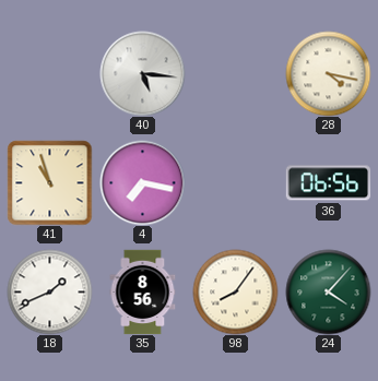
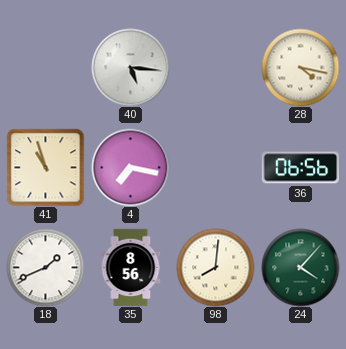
98: 8:06 -> 8:01
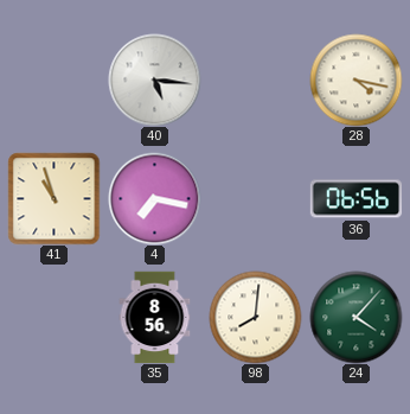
18: 1:41 -> none
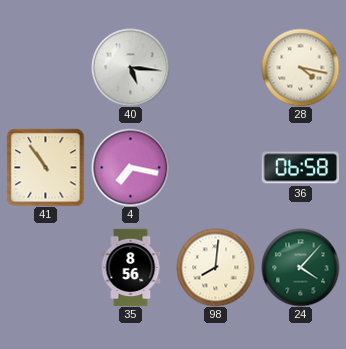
41: 10:57 -> 10:54
36: 06:56 -> 06:58
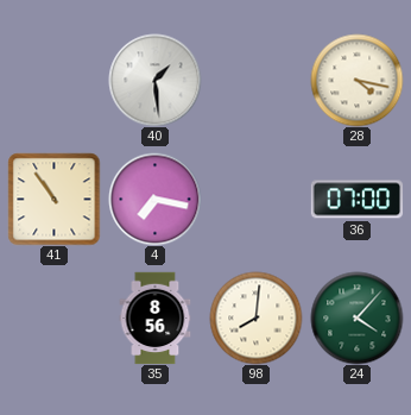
40: 5:16 -> 1:29
36: 06:58 -> 07:00
